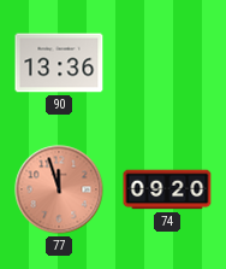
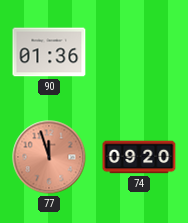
90: 13:36 -> 01:36
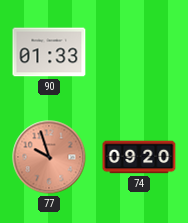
90: 01:36 -> 01:33
77: 11:57 -> 9:57
